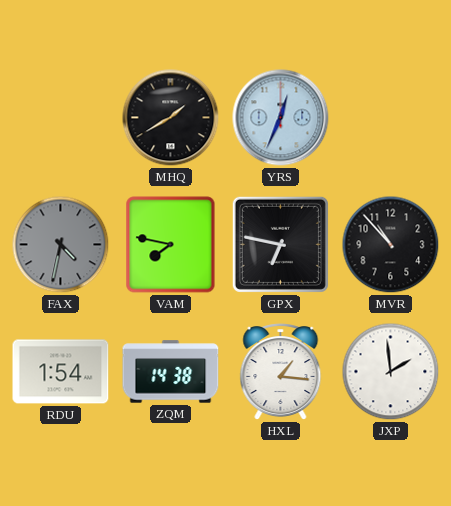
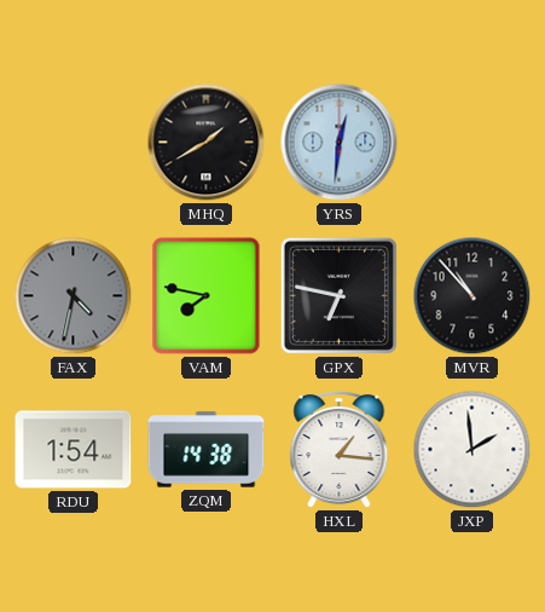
YRS: 12:34 -> 12:31
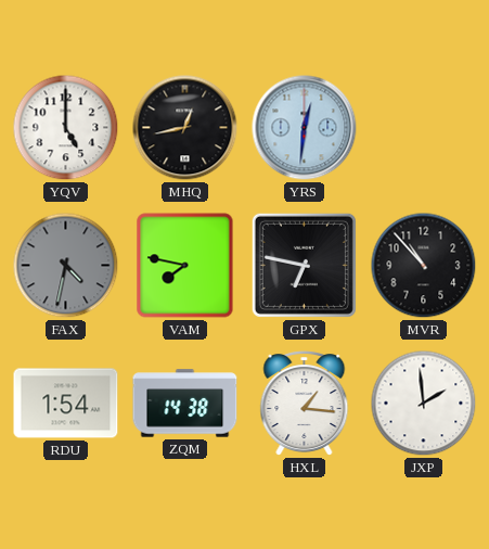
YQV: none -> 5:00
MHQ: 1:40 -> 12:43
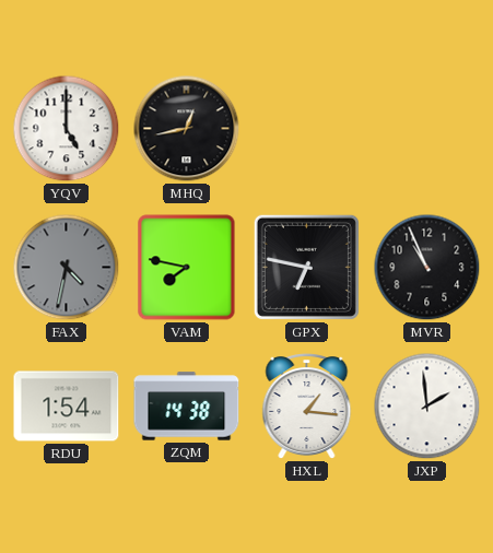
YRS: 12:31 -> none
MVR: 10:53 -> 10:56
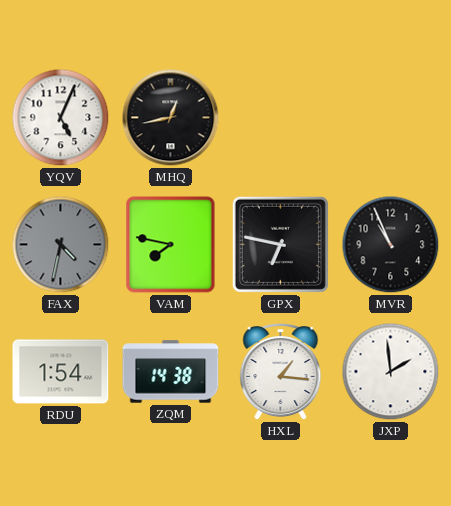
YQV: 5:00 -> 5:04
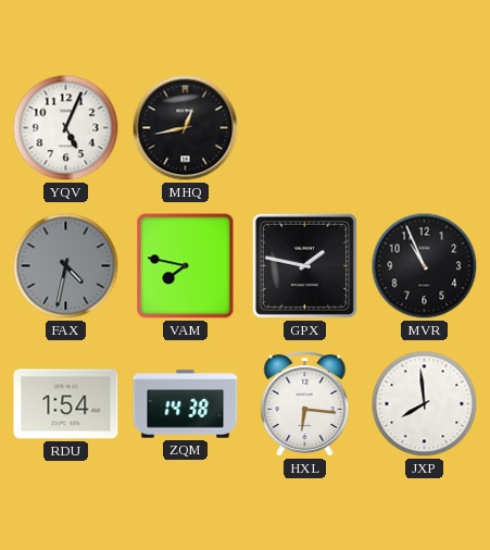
GPX: 6:47 -> 1:47
HXL: 1:16 -> 6:16
JXP: 1:59 -> 7:59
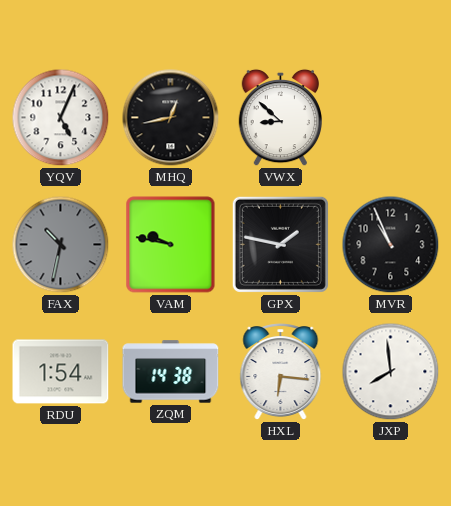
VWX: none -> 8:52
FAX: 4:32 -> 10:32
VAM: 7:47 -> 9:47
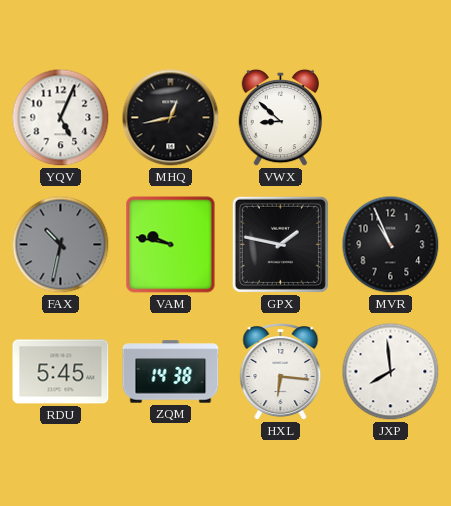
RDU: 1:54 -> 5:45
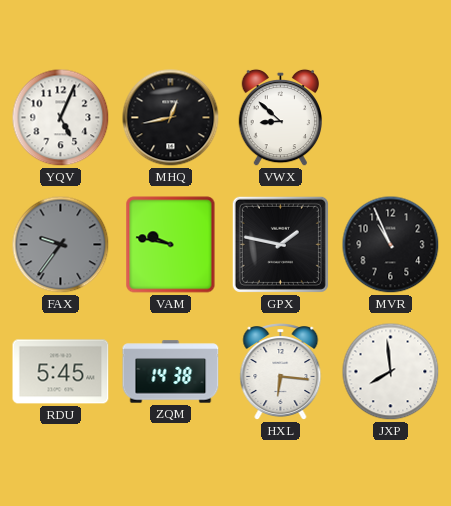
FAX: 10:32 -> 9:36
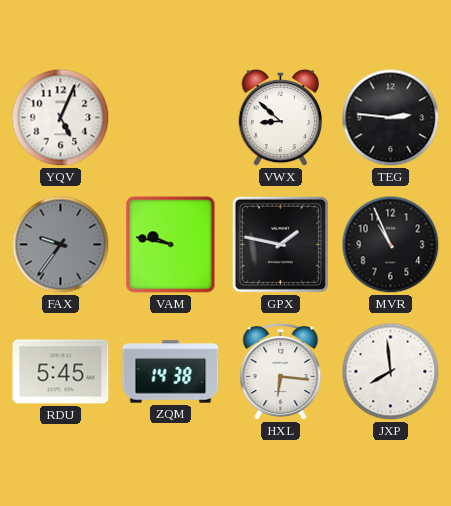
MHQ: 12:43 -> none
TEG: none -> 2:46
